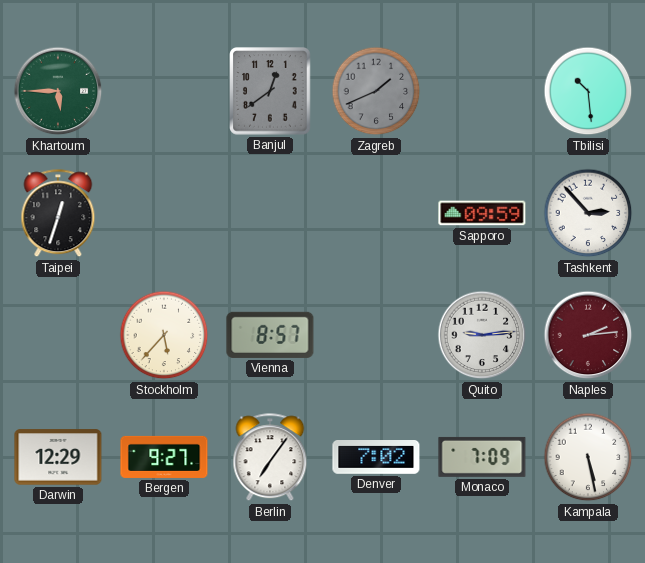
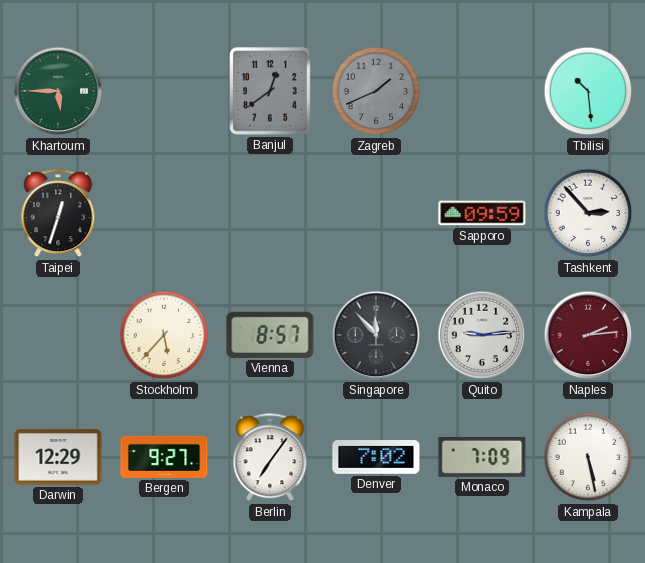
Singapore: none -> 11:53
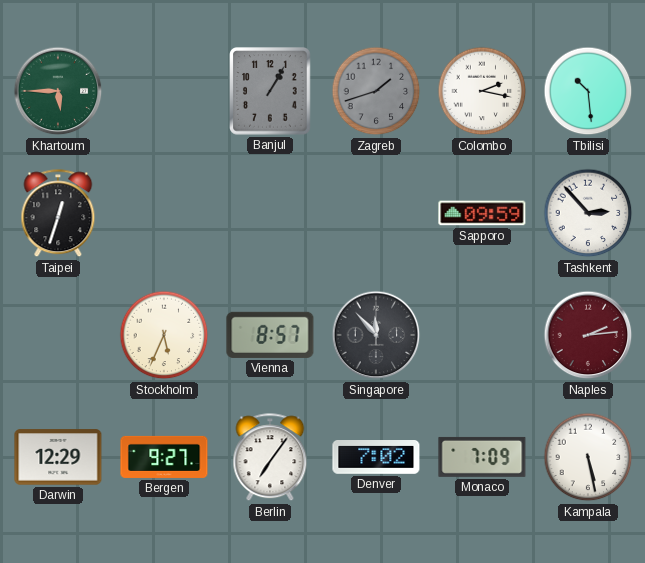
Banjul: 12:39 -> 1:05
Zagreb: 1:41 -> 1:42
Colombo: none -> 2:17
Stockholm: 5:37 -> 5:34
Quito: 9:14 -> none
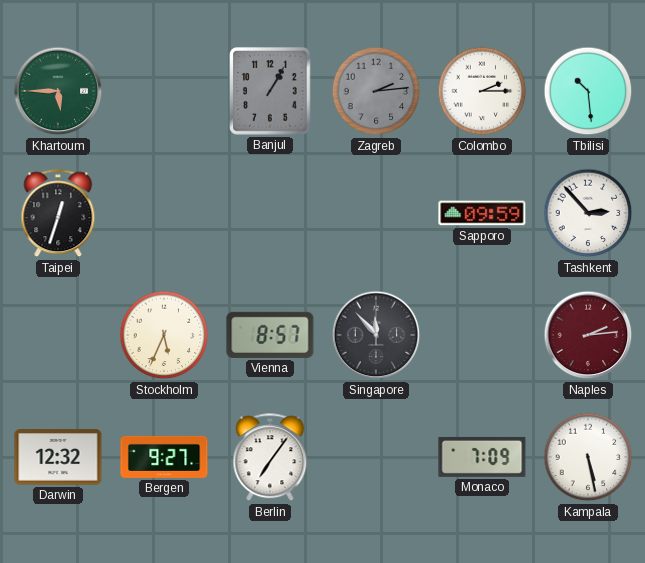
Zagreb: 1:42 -> 2:14
Colombo: 2:17 -> 2:15
Darwin: 12:29 -> 12:32
Denver: 7:02 -> none
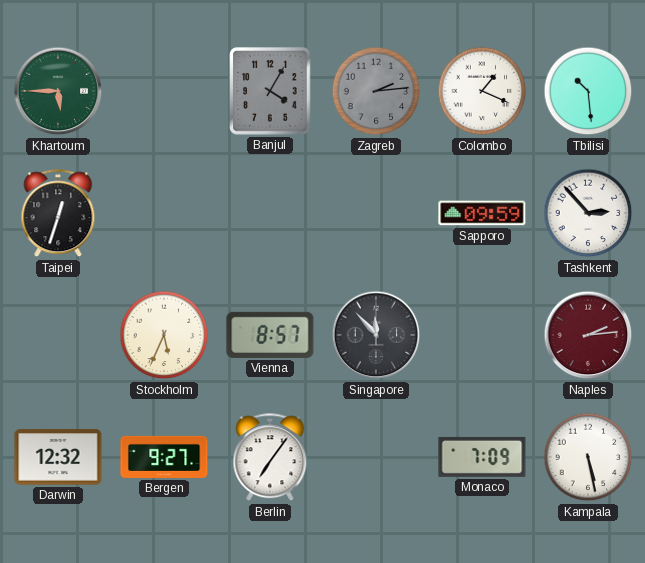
Banjul: 1:05 -> 4:05
Colombo: 2:15 -> 1:19
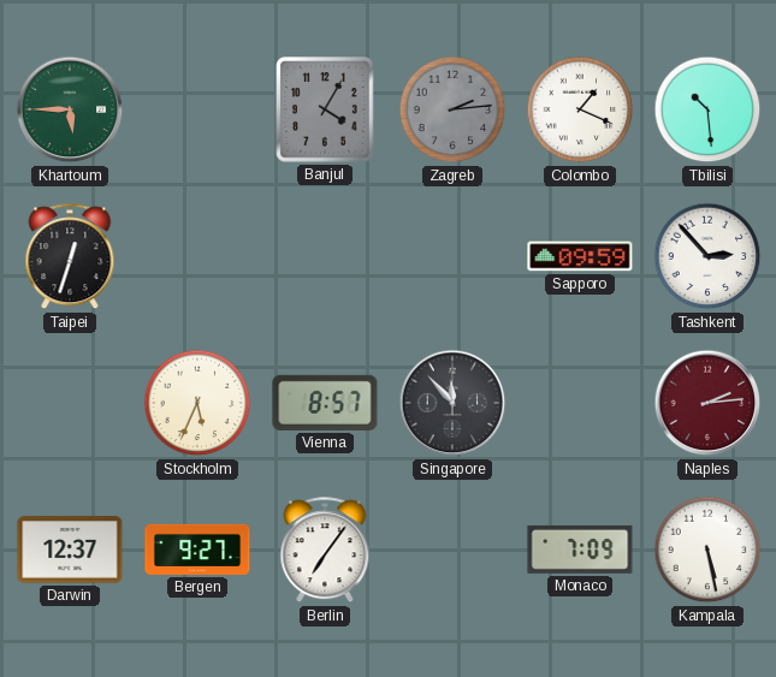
Darwin: 12:32 -> 12:37
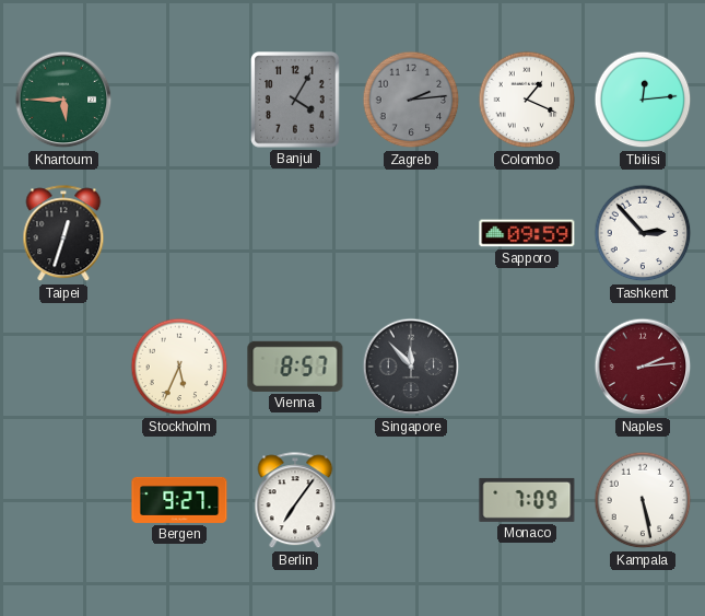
Tbilisi: 10:29 -> 12:14
Darwin: 12:37 -> none
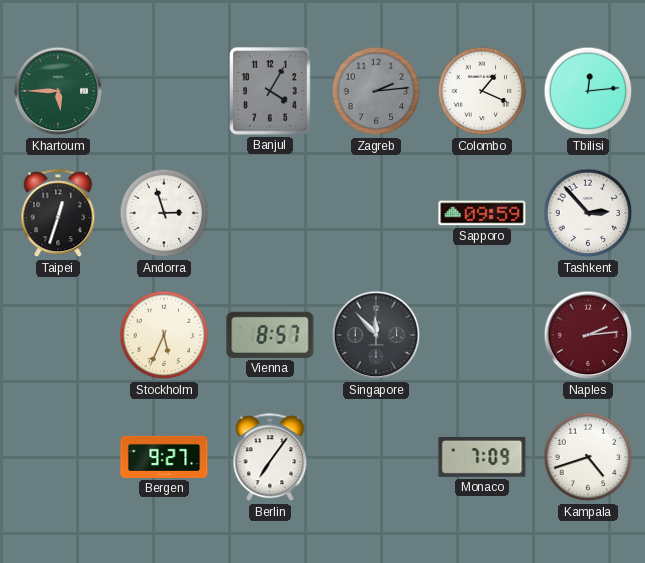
Andorra: none -> 2:57
Kampala: 5:28 -> 4:42
